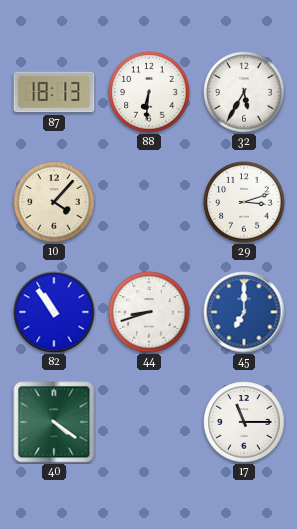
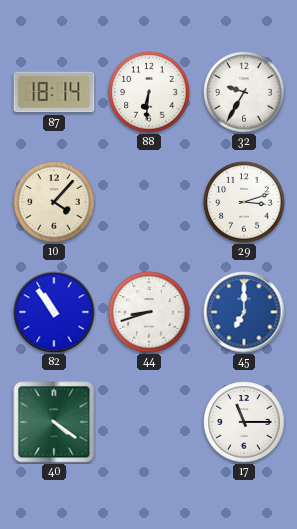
87: 18:13 -> 18:14
32: 5:35 -> 9:35
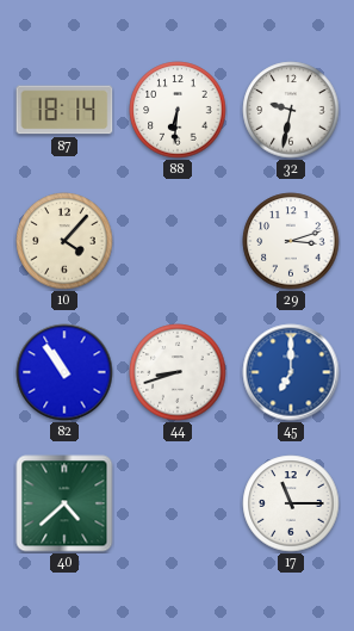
32: 9:35 -> 9:32
40: 4:21 -> 4:38
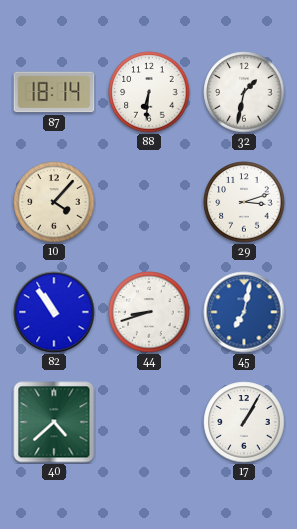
32: 9:32 -> 1:32
45: 7:00 -> 7:02
17: 11:15 -> 1:05
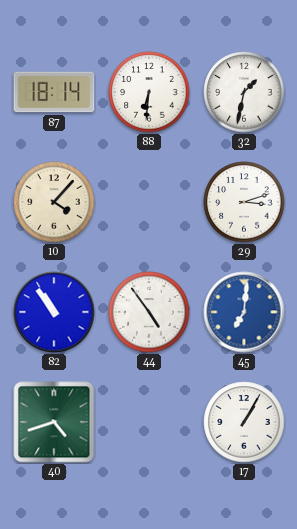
44: 8:42 -> 4:54
45: 7:02 -> 7:01
40: 4:38 -> 4:42
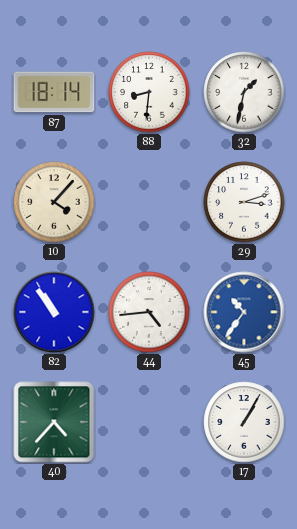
88: 6:31 -> 8:31
44: 4:54 -> 4:44
45: 7:01 -> 10:36
40: 4:42 -> 4:37
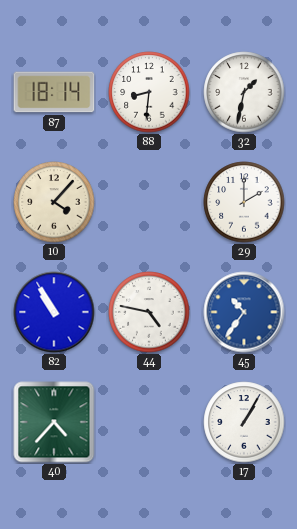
29: 3:12 -> 2:00
82: 10:54 -> 10:55
44: 4:44 -> 4:47
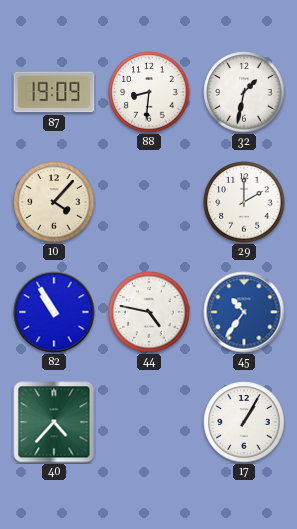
87: 18:14 -> 19:09
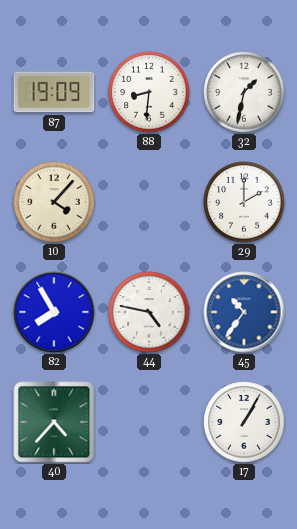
82: 10:55 -> 7:55
